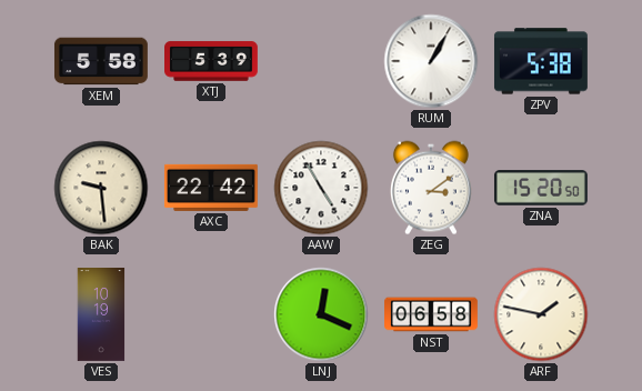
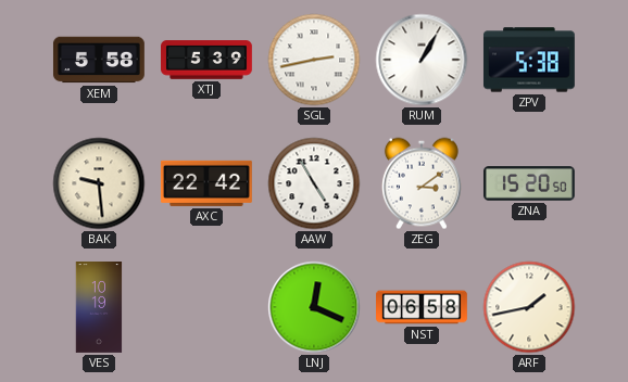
SGL: none -> 2:43
ARF: 1:47 -> 1:43
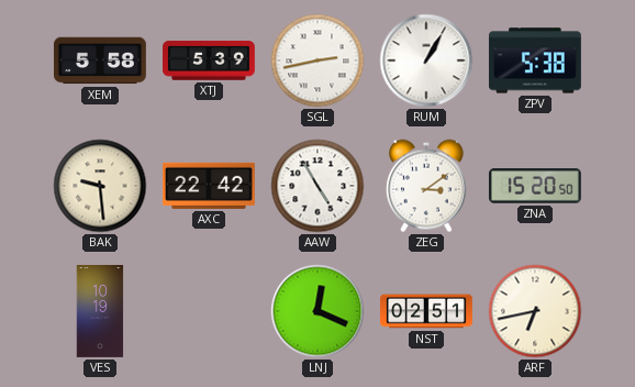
NST: 06:58 -> 02:51
ARF: 1:43 -> 6:43
